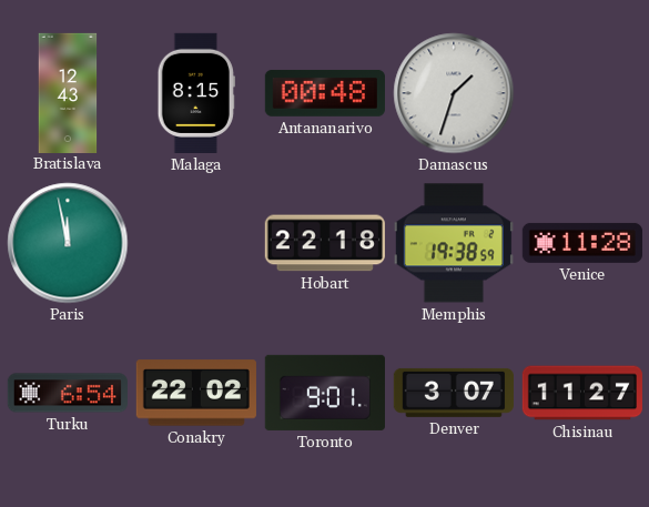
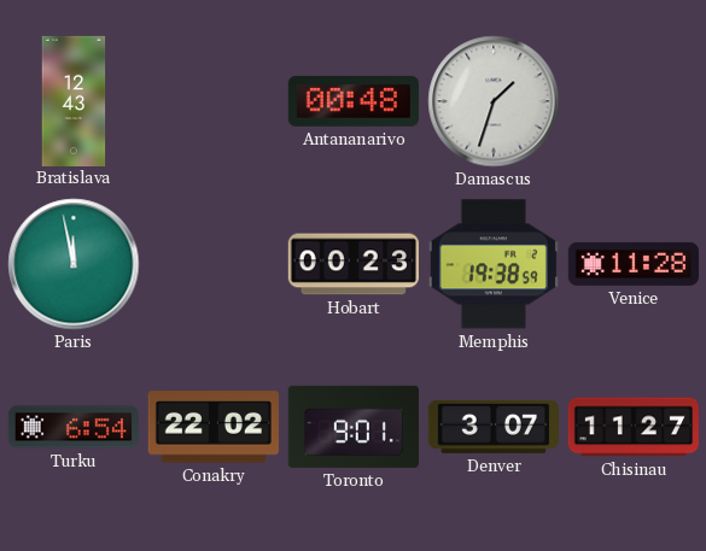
Malaga: 8:15 -> none
Hobart: 22:18 -> 00:23
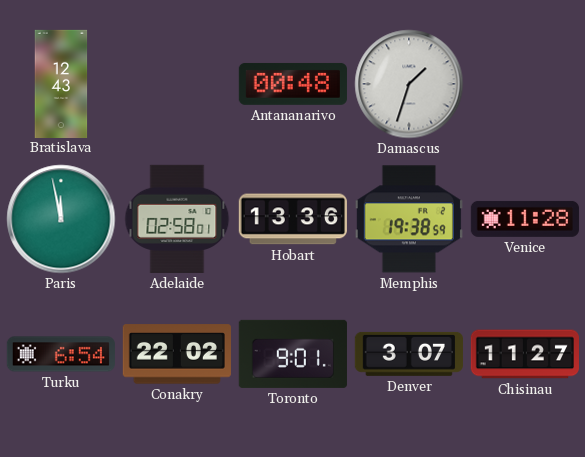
Adelaide: none -> 02:58
Hobart: 00:23 -> 13:36
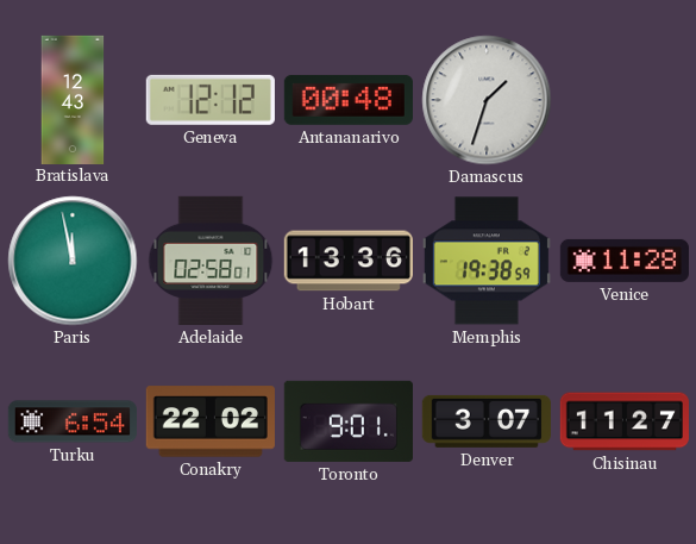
Geneva: none -> 12:12
